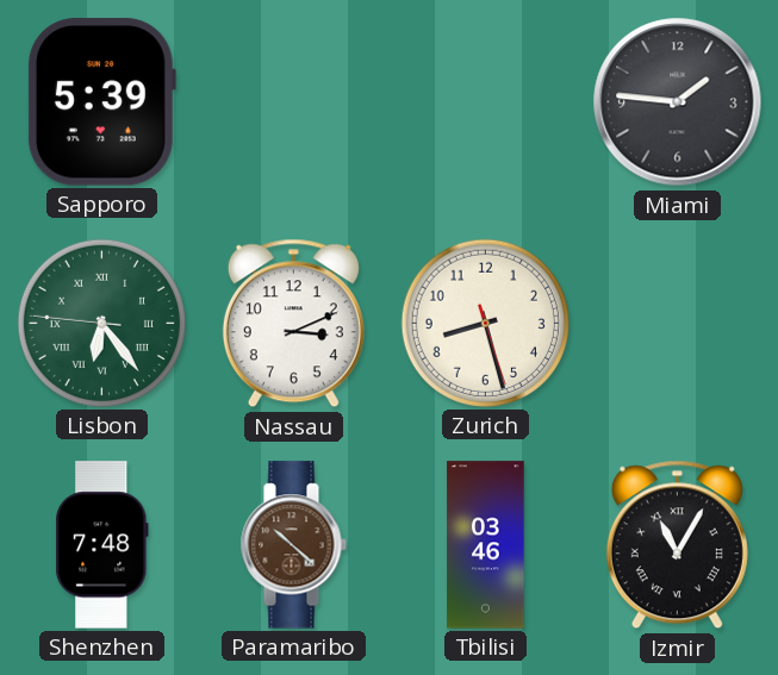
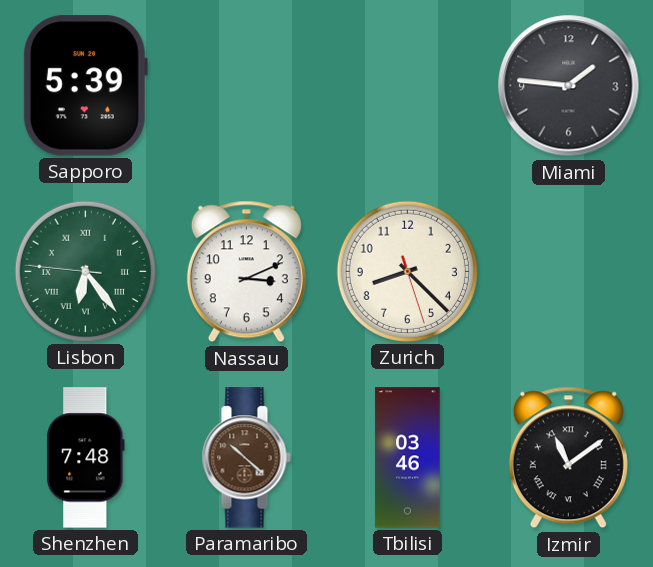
Zurich: 8:27 -> 8:22
Izmir: 11:05 -> 11:09
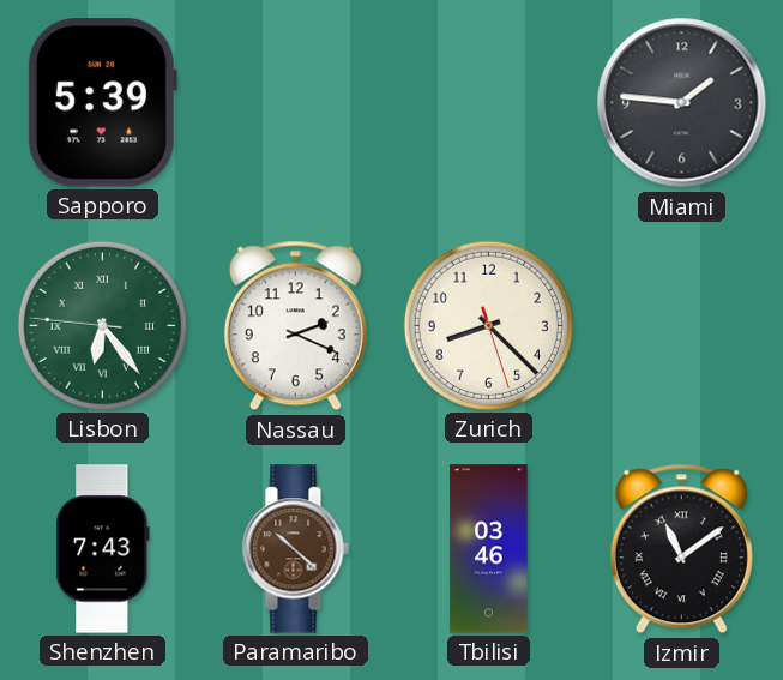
Nassau: 3:11 -> 2:19
Shenzhen: 7:48 -> 7:43
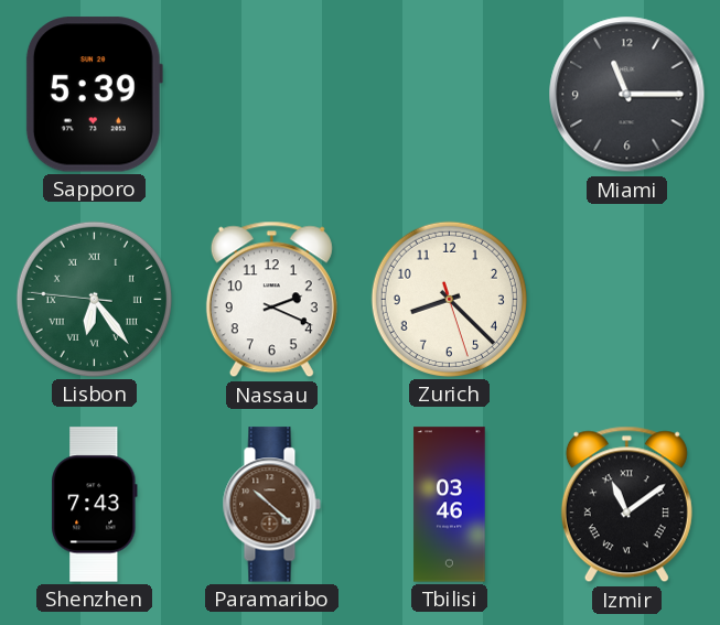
Miami: 1:46 -> 11:15
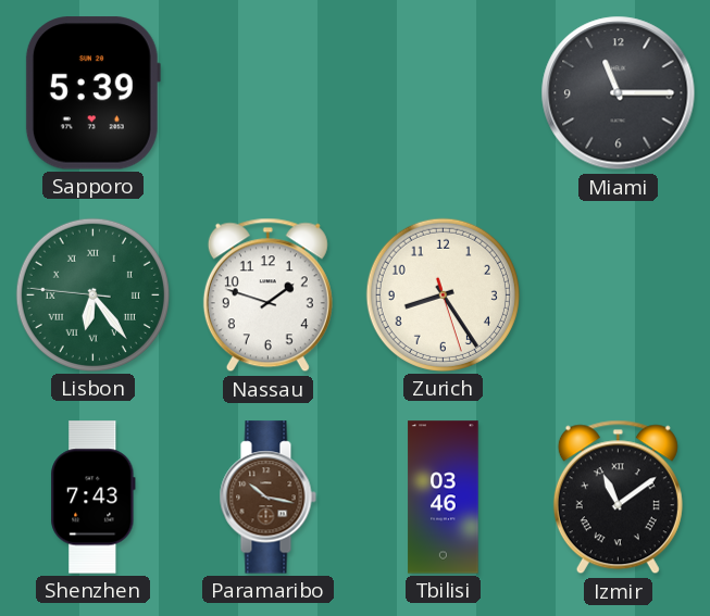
Nassau: 2:19 -> 1:48
Zurich: 8:22 -> 8:24
Paramaribo: 10:22 -> 10:17
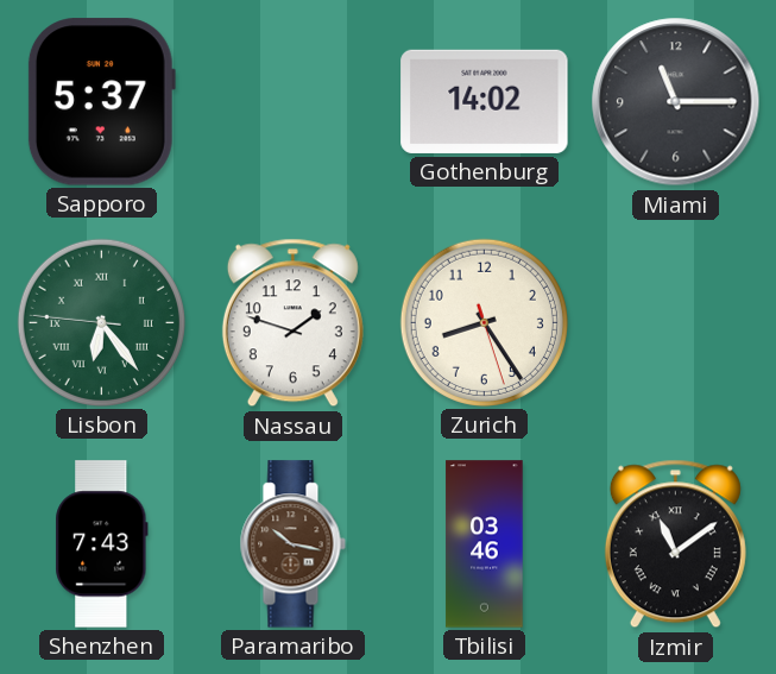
Sapporo: 5:39 -> 5:37
Gothenburg: none -> 14:02
